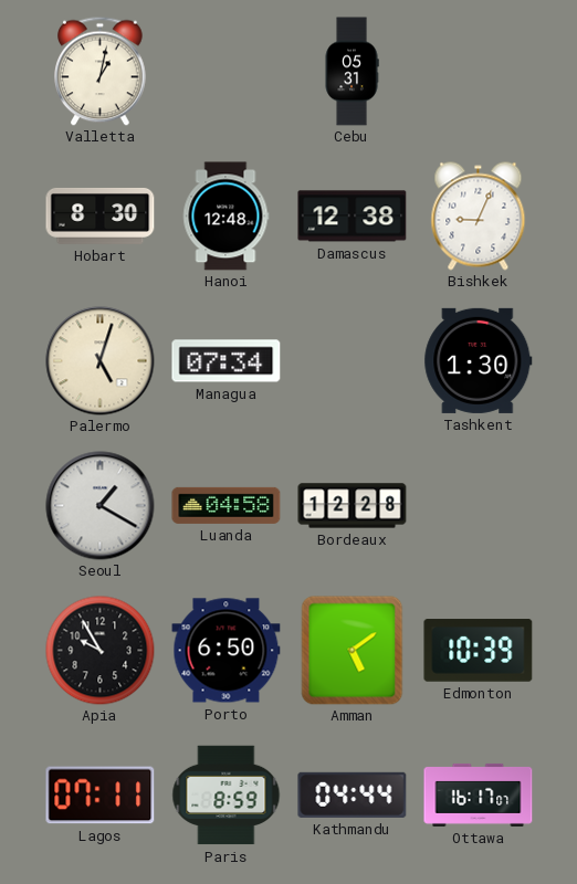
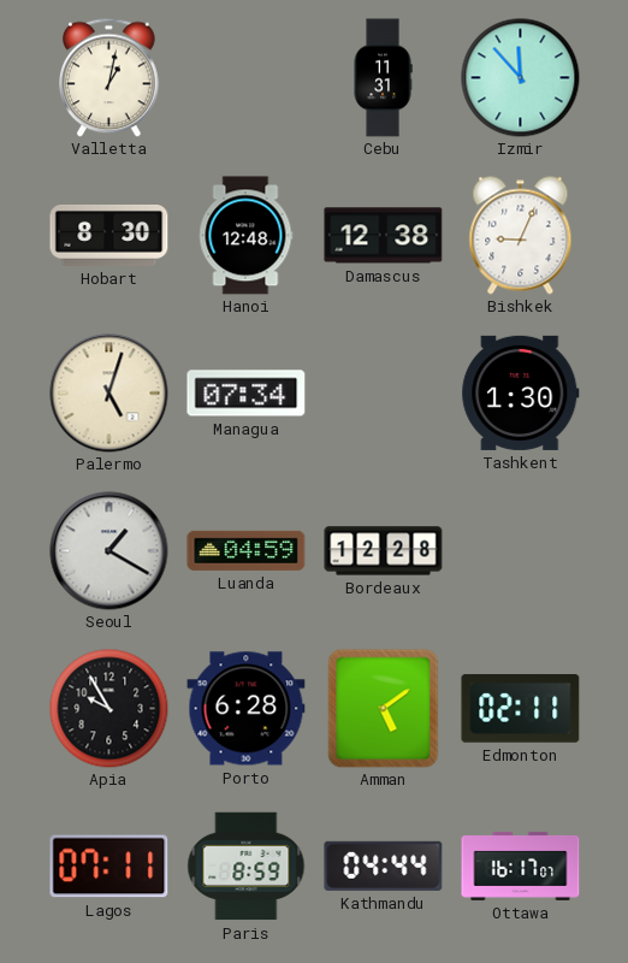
Cebu: 05:31 -> 11:31
Izmir: none -> 11:53
Luanda: 04:58 -> 04:59
Porto: 6:50 -> 6:28
Edmonton: 10:39 -> 02:11
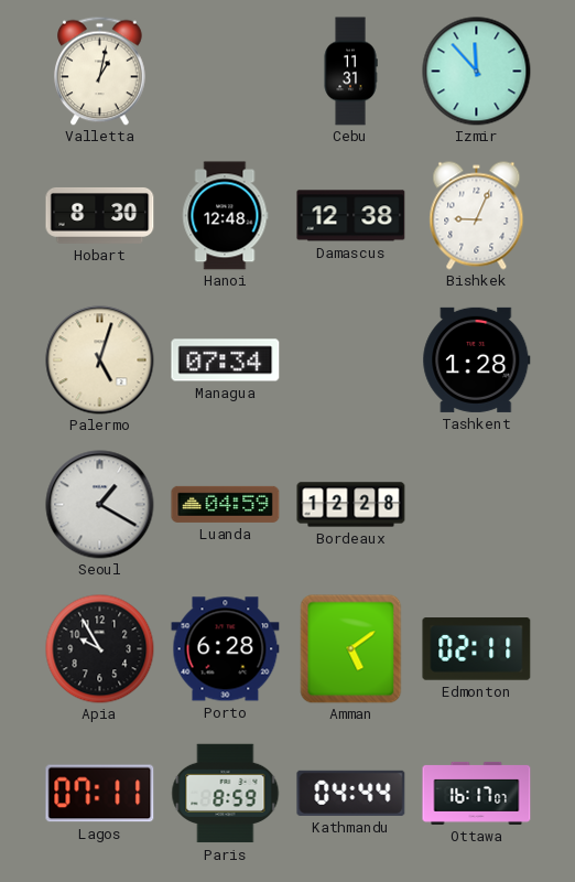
Tashkent: 1:30 -> 1:28
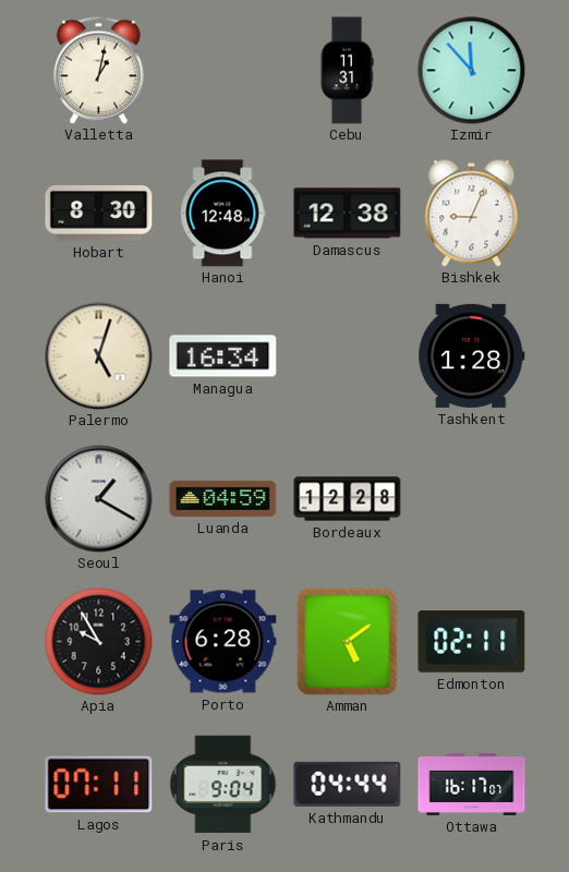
Managua: 07:34 -> 16:34
Paris: 8:59 -> 9:04
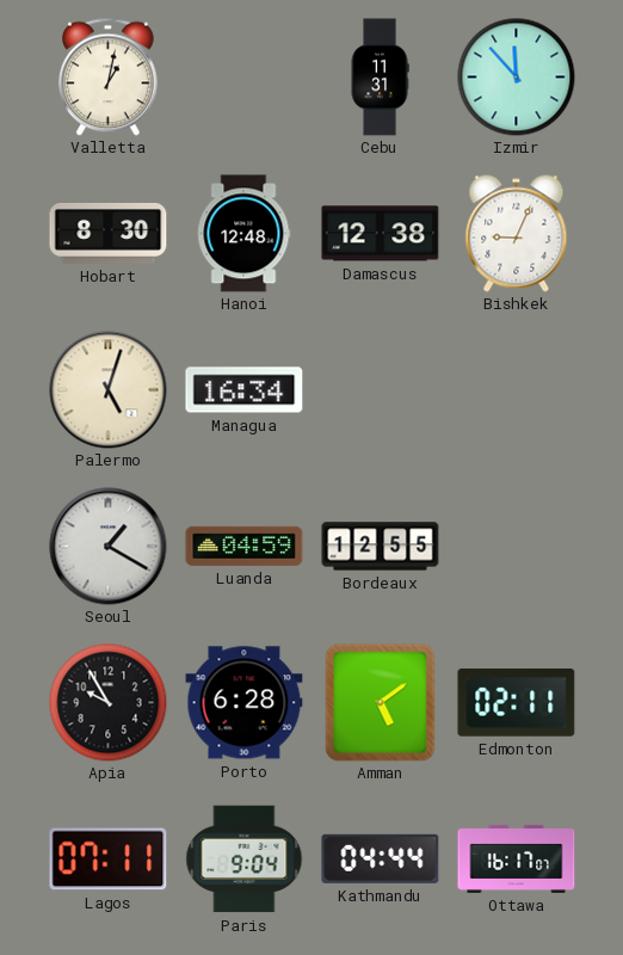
Tashkent: 1:28 -> none
Bordeaux: 12:28 -> 12:55
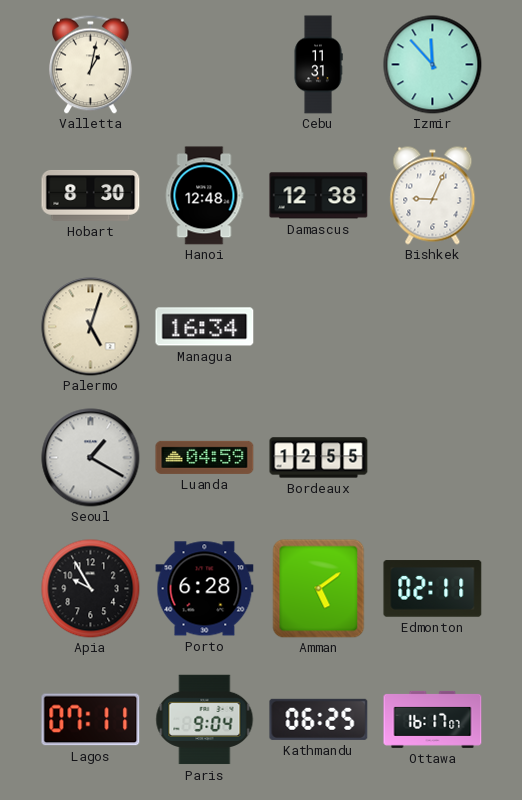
Kathmandu: 04:44 -> 06:25
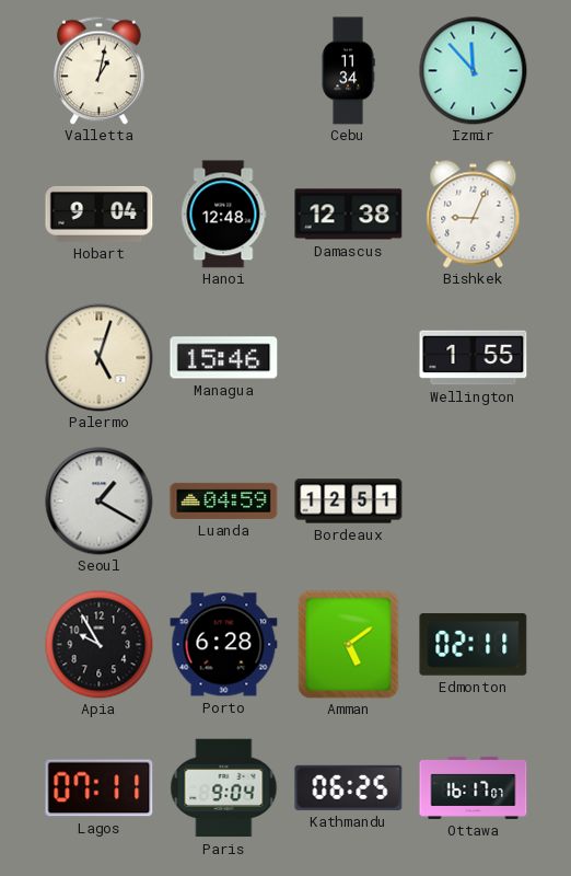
Cebu: 11:31 -> 11:34
Hobart: 8:30 -> 9:04
Managua: 16:34 -> 15:46
Wellington: none -> 1:55
Bordeaux: 12:55 -> 12:51
